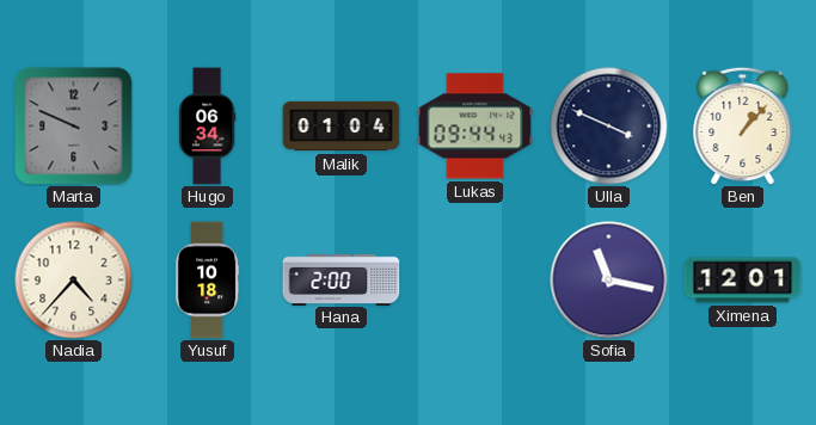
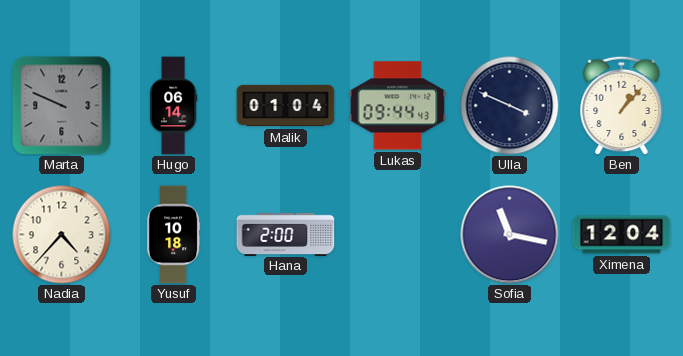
Hugo: 06:34 -> 06:14
Ximena: 12:01 -> 12:04
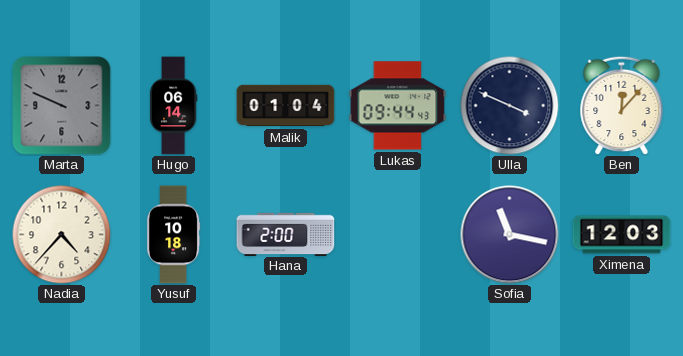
Ben: 1:07 -> 12:07
Ximena: 12:04 -> 12:03
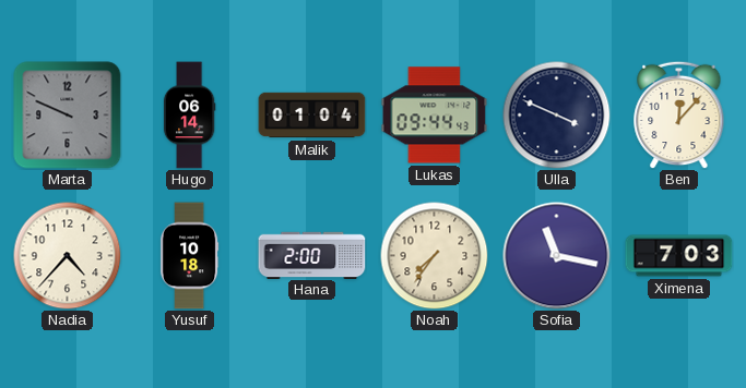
Noah: none -> 7:36
Ximena: 12:03 -> 7:03
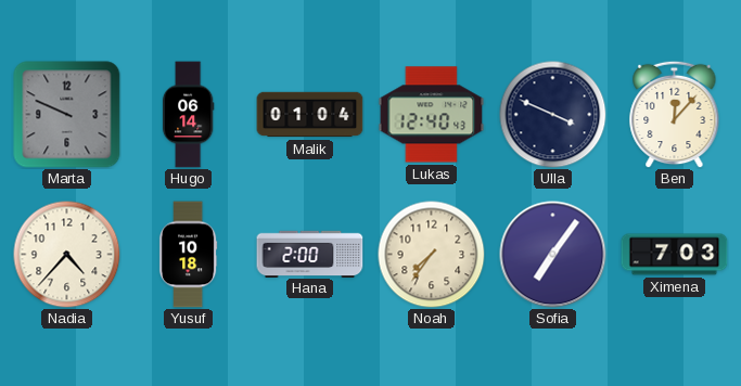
Lukas: 09:44 -> 12:40
Sofia: 11:17 -> 7:06
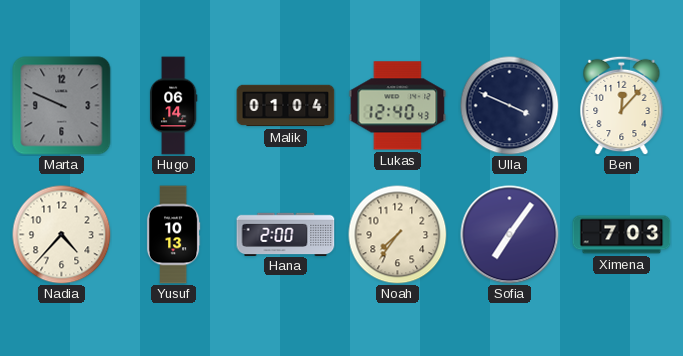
Yusuf: 10:18 -> 10:13
